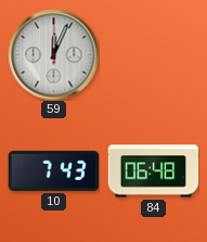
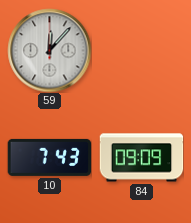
59: 12:04 -> 12:07
84: 06:48 -> 09:09
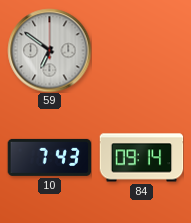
59: 12:07 -> 6:51
84: 09:09 -> 09:14
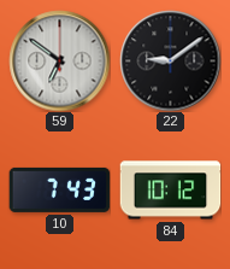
22: none -> 9:09
84: 09:14 -> 10:12
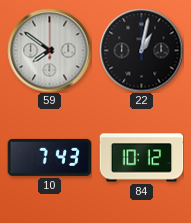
59: 6:51 -> 7:51
22: 9:09 -> 1:02
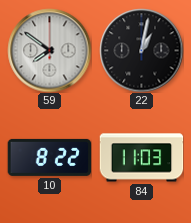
10: 7:43 -> 8:22
84: 10:12 -> 11:03
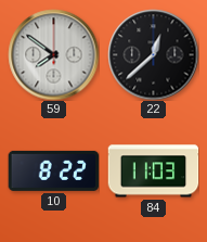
22: 1:02 -> 12:38
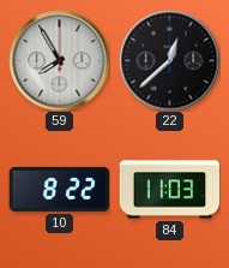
59: 7:51 -> 7:55
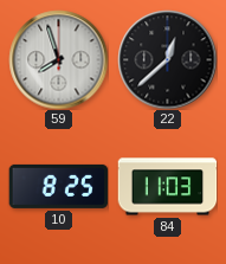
59: 7:55 -> 7:57
10: 8:22 -> 8:25
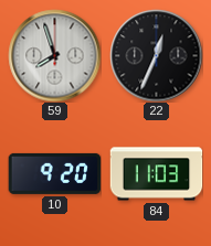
22: 12:38 -> 12:34
10: 8:25 -> 9:20
